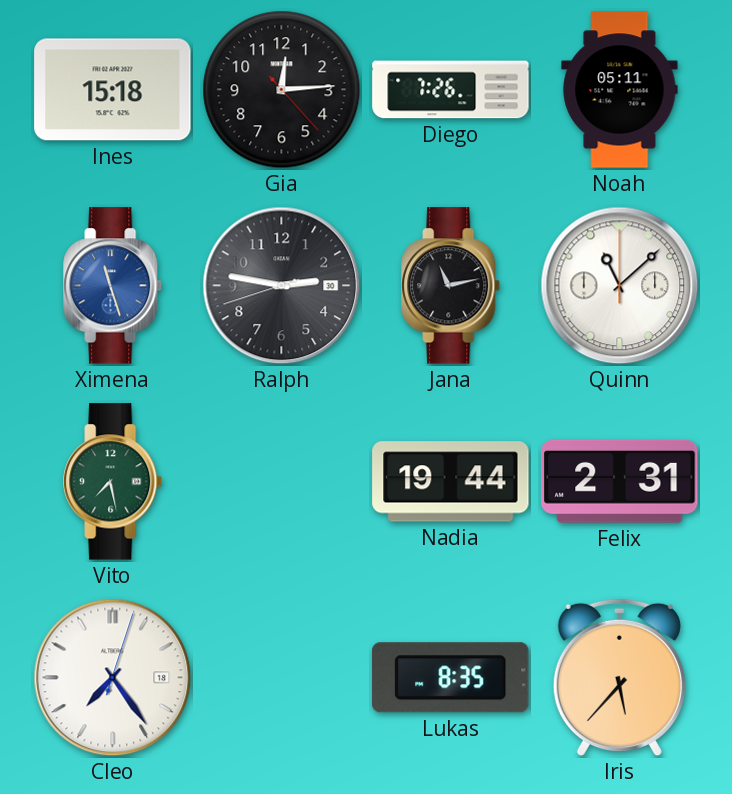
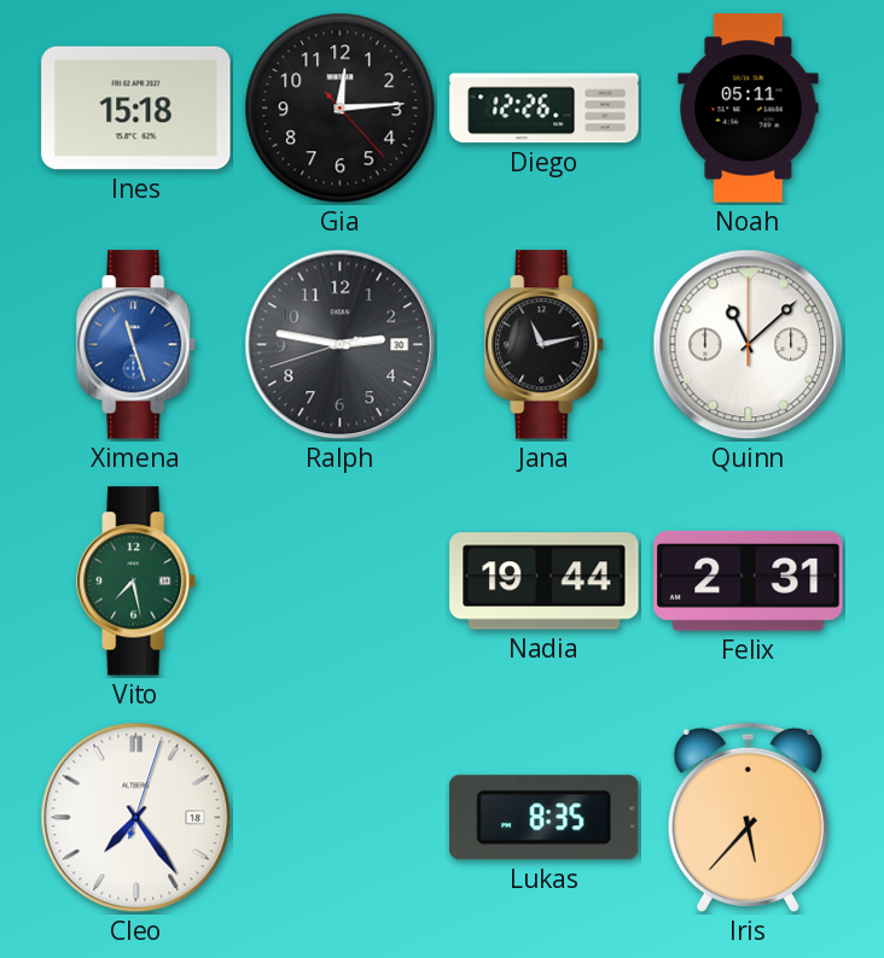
Diego: 7:26 -> 12:26
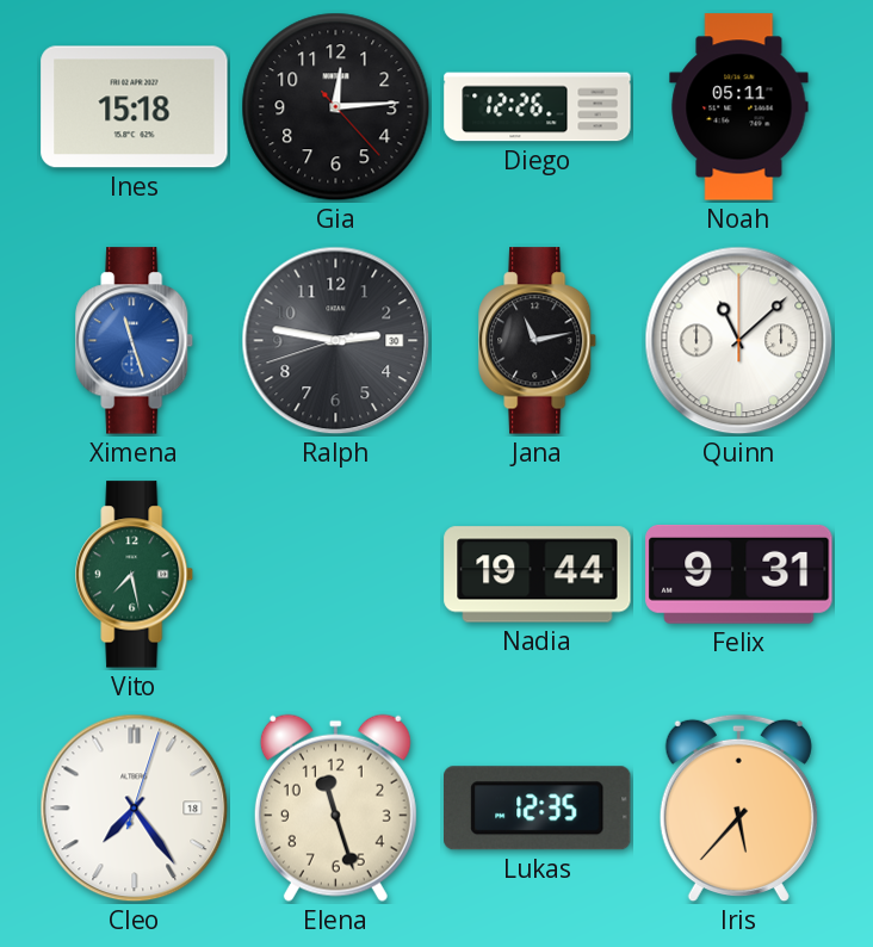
Felix: 2:31 -> 9:31
Elena: none -> 11:27
Lukas: 8:35 -> 12:35
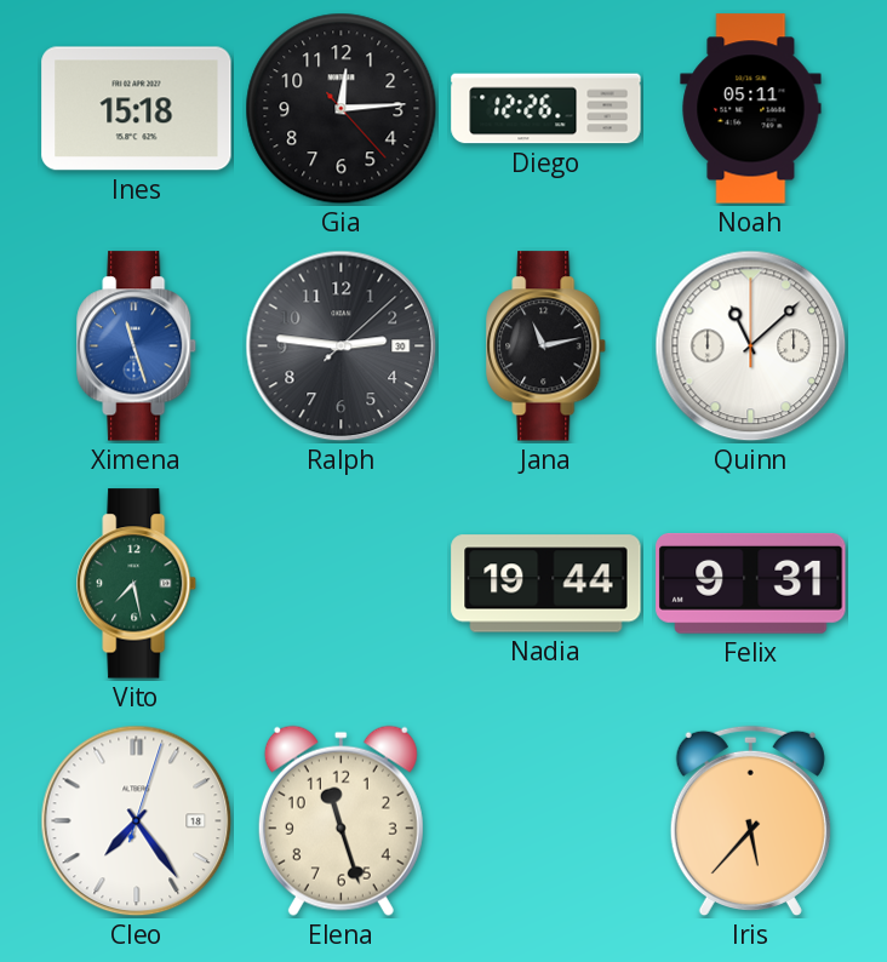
Ralph: 2:46:42 -> 2:46:08
Lukas: 12:35 -> none
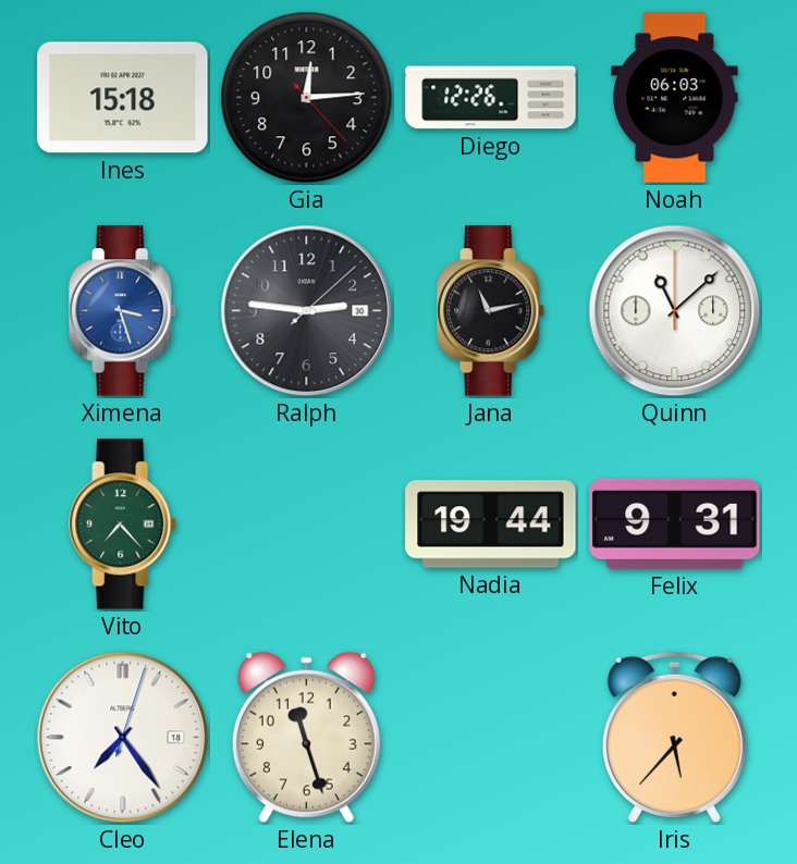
Noah: 05:11 -> 06:03
Ximena: 11:27 -> 3:27
Vito: 7:28 -> 7:23
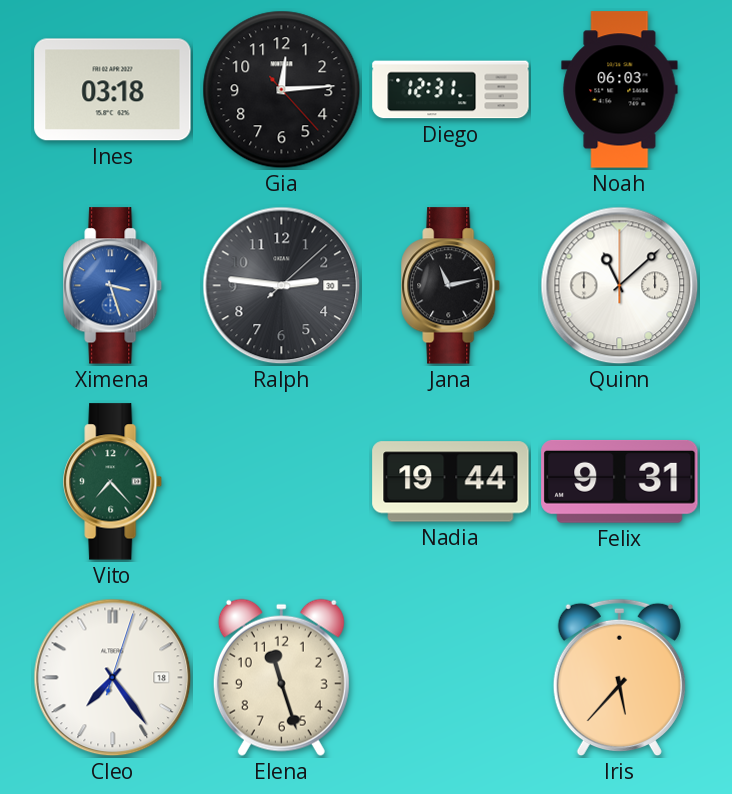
Ines: 15:18 -> 03:18
Diego: 12:26 -> 12:31
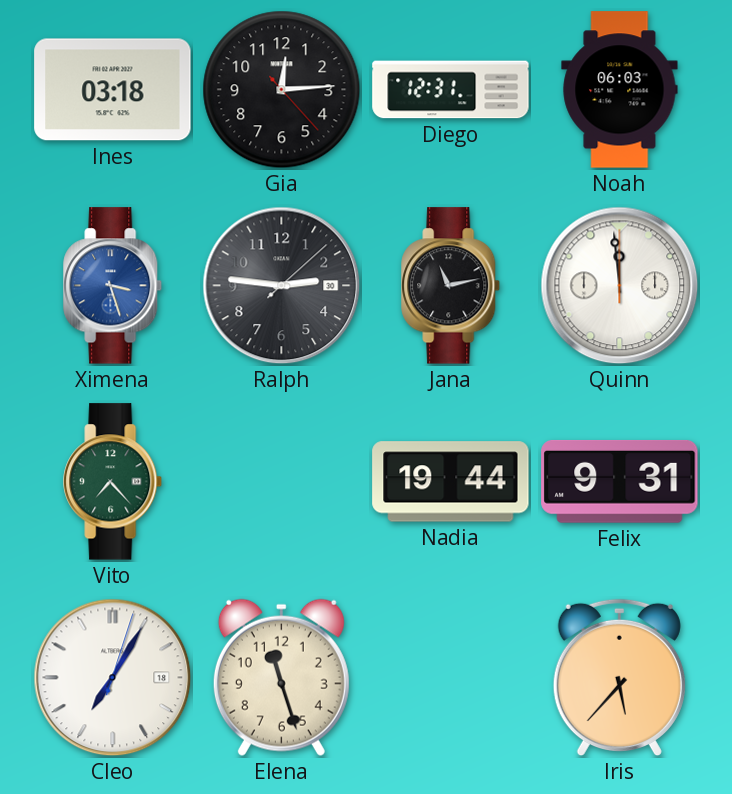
Quinn: 11:08 -> 11:59
Cleo: 7:24 -> 7:05
